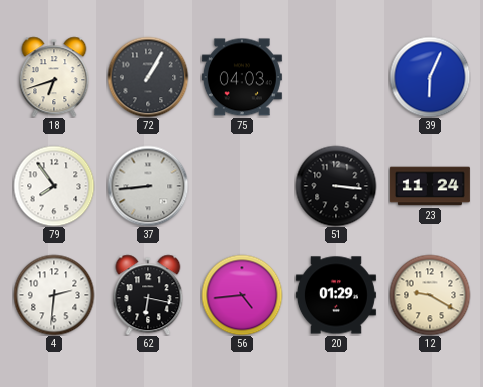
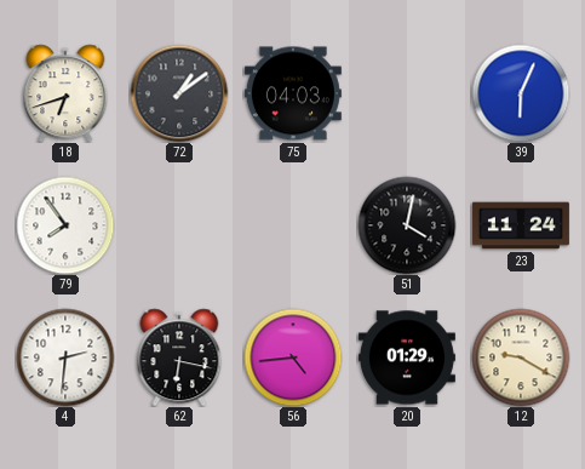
72: 1:05 -> 1:09
37: 8:44 -> none
51: 3:16 -> 4:02
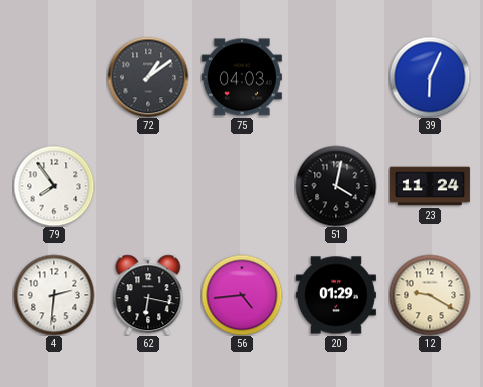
18: 6:42 -> none
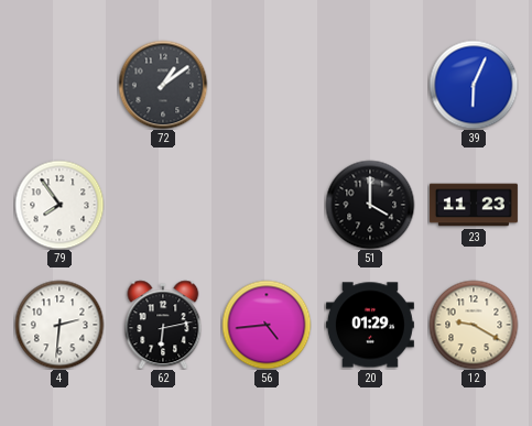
75: 04:03 -> none
51: 4:02 -> 4:00
23: 11:24 -> 11:23
62: 6:17 -> 6:13
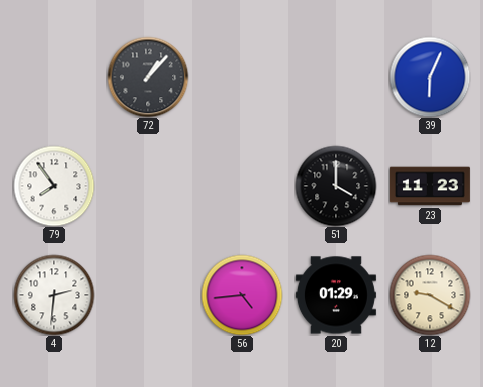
72: 1:09 -> 1:07
62: 6:13 -> none
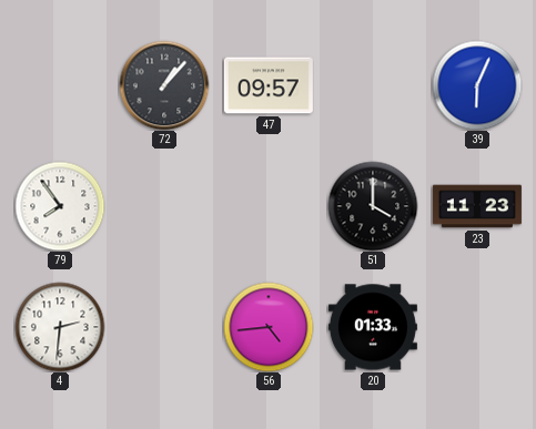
47: none -> 09:57
20: 01:29 -> 01:33
12: 9:20 -> none
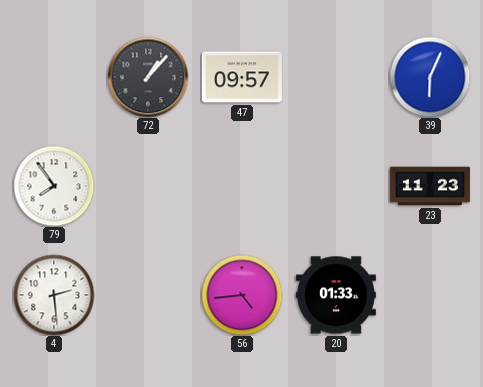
51: 4:00 -> none
4: 2:31 -> 2:29
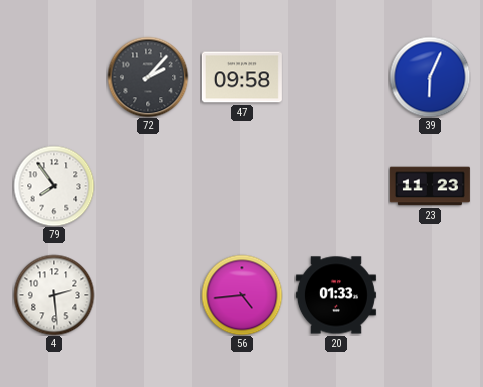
72: 1:07 -> 2:07
47: 09:57 -> 09:58
